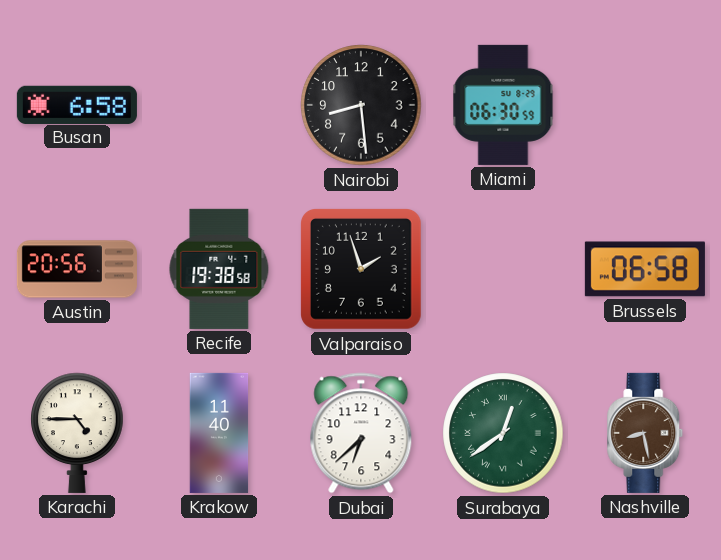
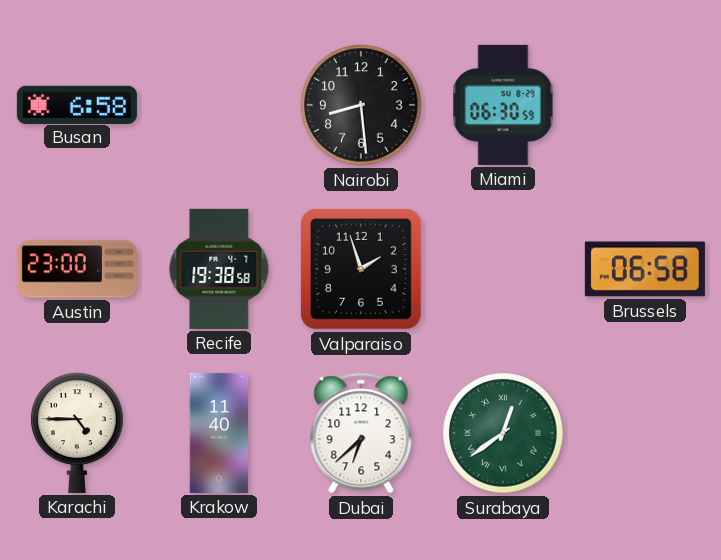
Austin: 20:56 -> 23:00
Nashville: 8:28 -> none
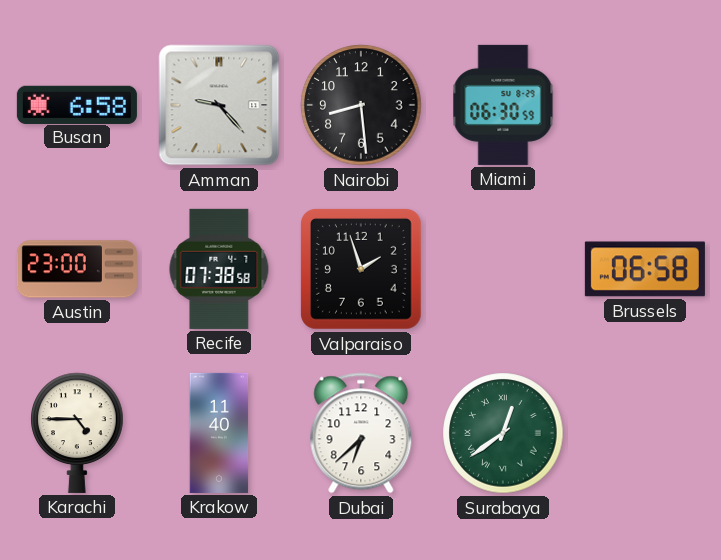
Amman: none -> 9:23
Recife: 19:38 -> 07:38
